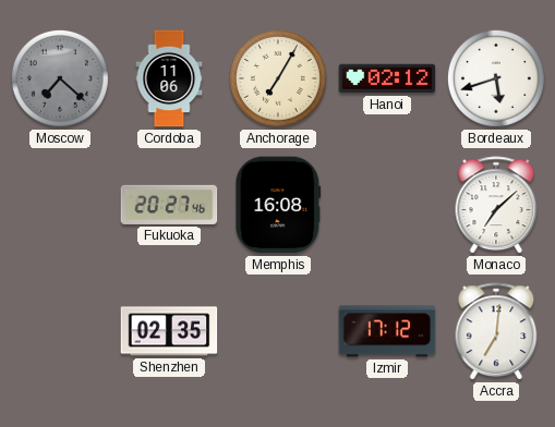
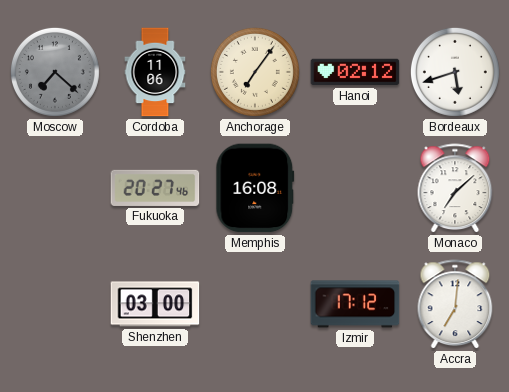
Anchorage: 7:05 -> 7:06
Shenzhen: 02:35 -> 03:00
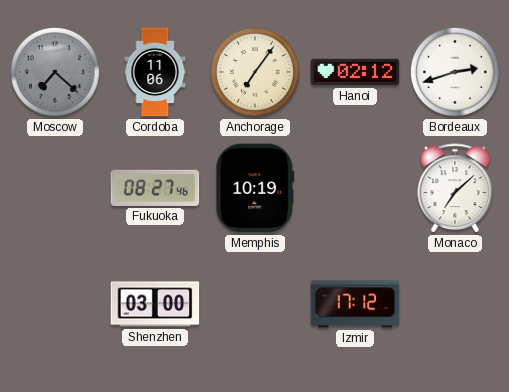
Bordeaux: 5:42 -> 2:42
Fukuoka: 20:27 -> 08:27
Memphis: 16:08 -> 10:19
Accra: 7:01 -> none
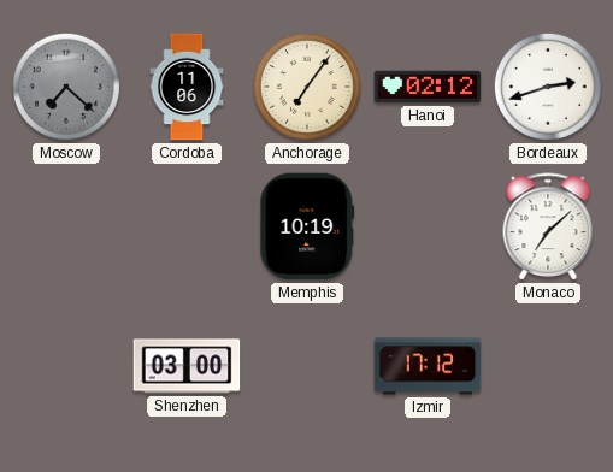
Fukuoka: 08:27 -> none
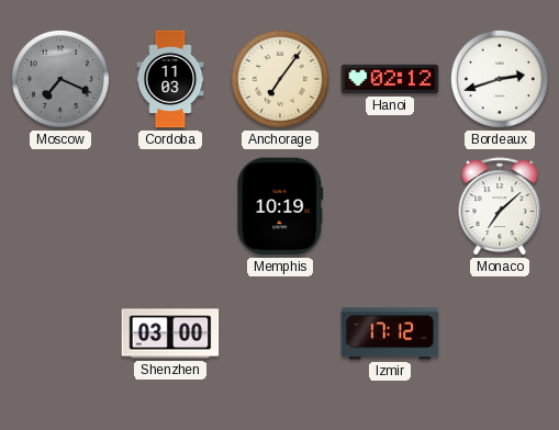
Moscow: 7:22 -> 7:19
Cordoba: 11:06 -> 11:03
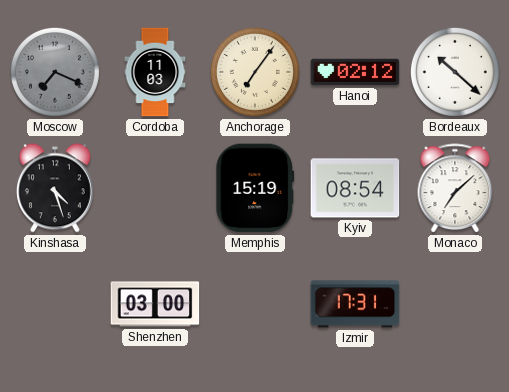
Bordeaux: 2:42 -> 10:22
Kinshasa: none -> 4:27
Memphis: 10:19 -> 15:19
Kyiv: none -> 08:54
Izmir: 17:12 -> 17:31
